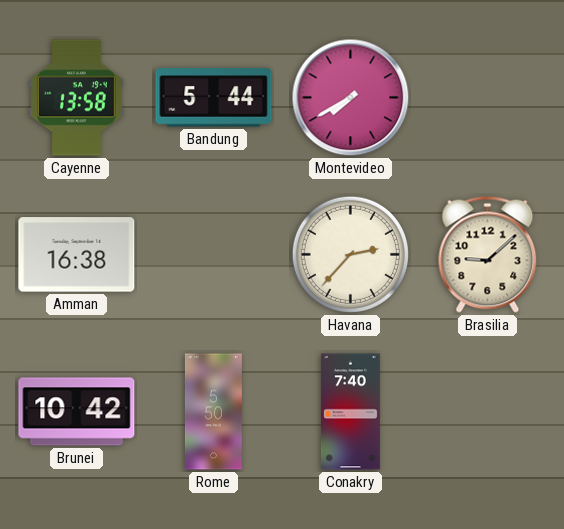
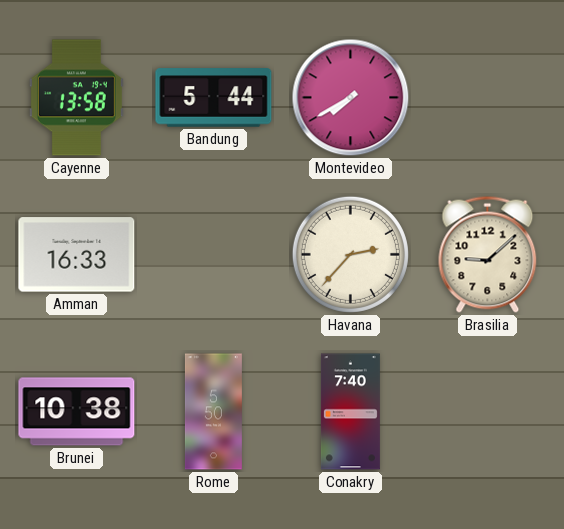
Amman: 16:38 -> 16:33
Brunei: 10:42 -> 10:38
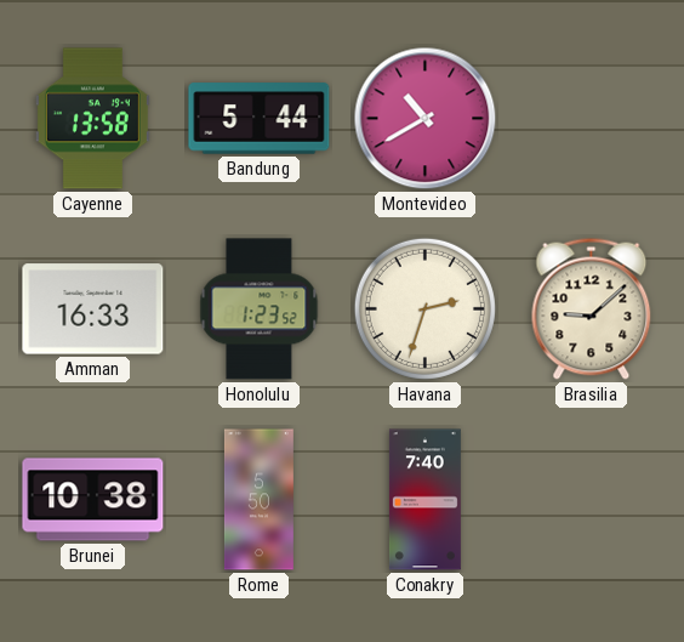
Montevideo: 7:40 -> 10:40
Honolulu: none -> 1:23
Havana: 2:37 -> 2:33
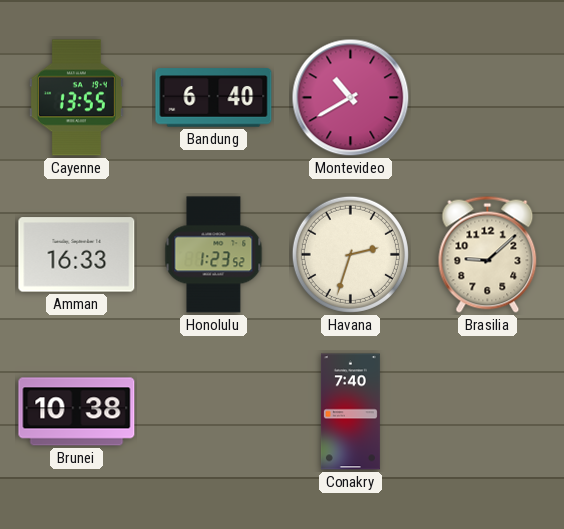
Cayenne: 13:58 -> 13:55
Bandung: 5:44 -> 6:40
Rome: 5:50 -> none
